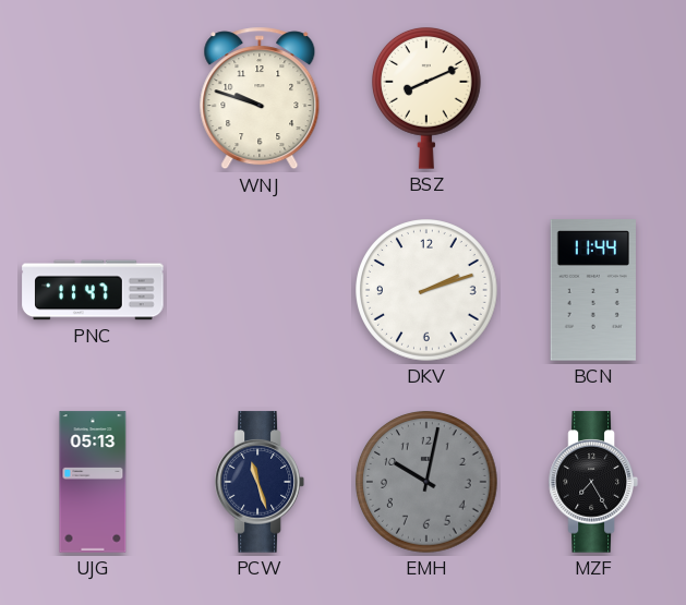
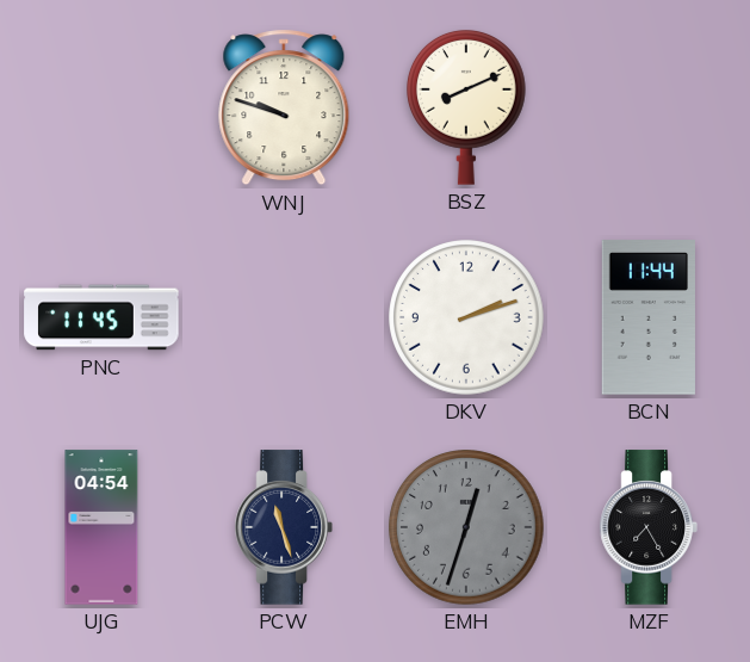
PNC: 11:47 -> 11:45
UJG: 05:13 -> 04:54
EMH: 10:02 -> 12:33
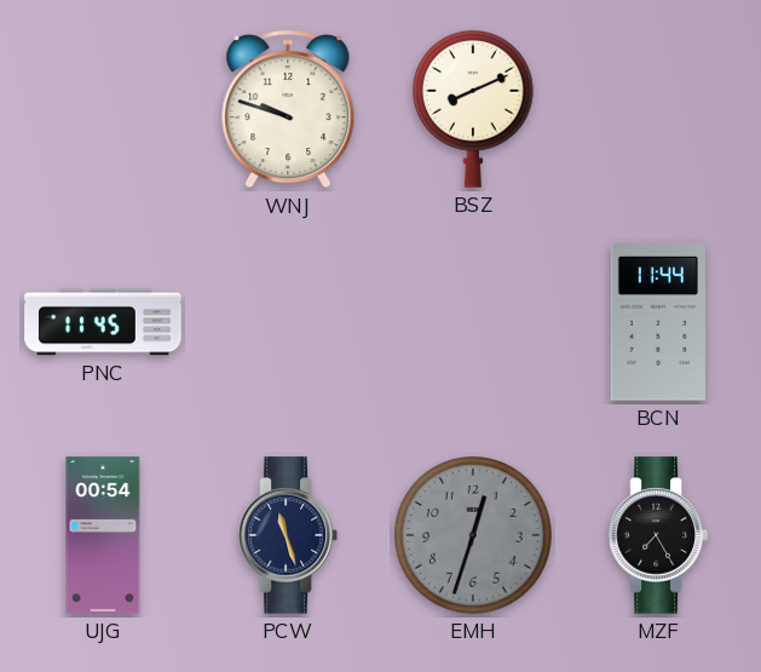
DKV: 2:12 -> none
UJG: 04:54 -> 00:54
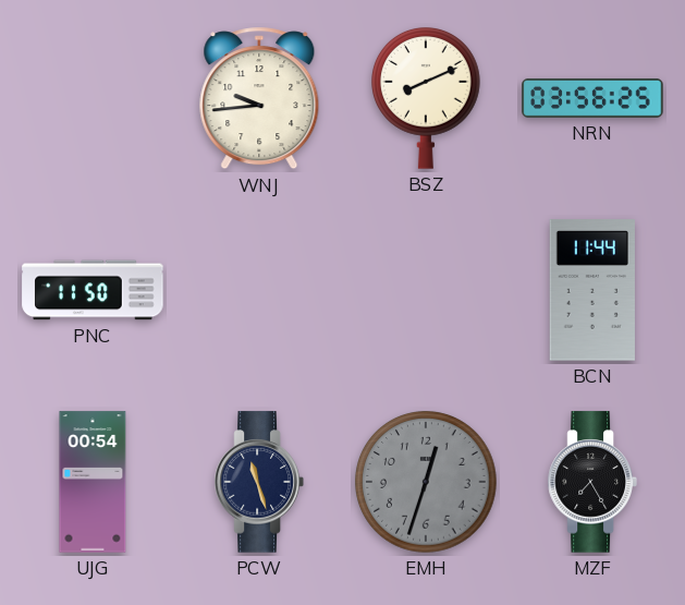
WNJ: 9:48 -> 9:44
NRN: none -> 03:56
PNC: 11:45 -> 11:50
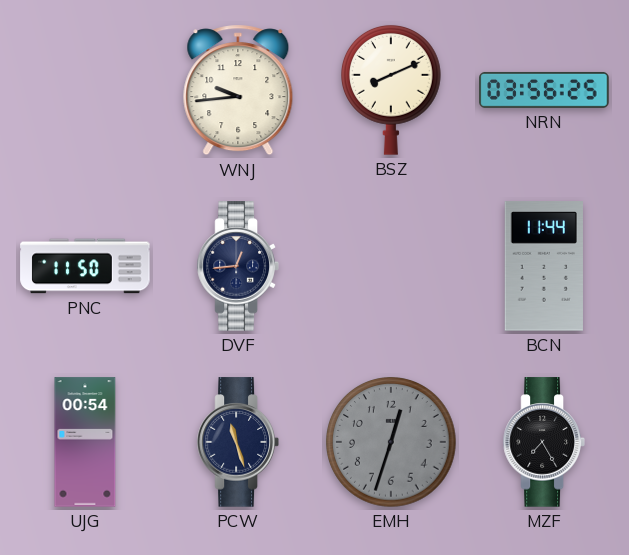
DVF: none -> 12:44
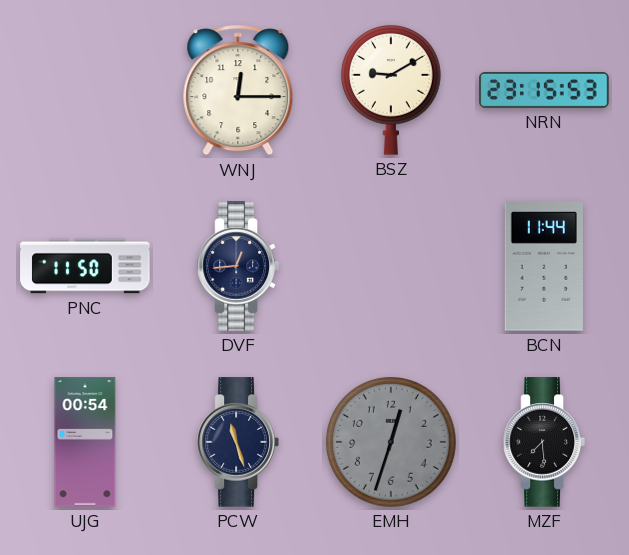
WNJ: 9:44 -> 12:15
BSZ: 8:11 -> 9:10
NRN: 03:56 -> 23:15
MZF: 7:25 -> 7:29
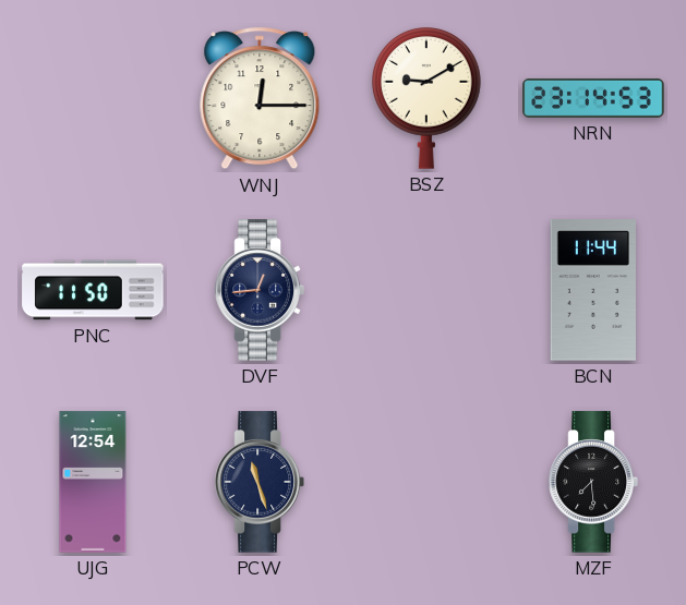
NRN: 23:15 -> 23:14
UJG: 00:54 -> 12:54
EMH: 12:33 -> none
